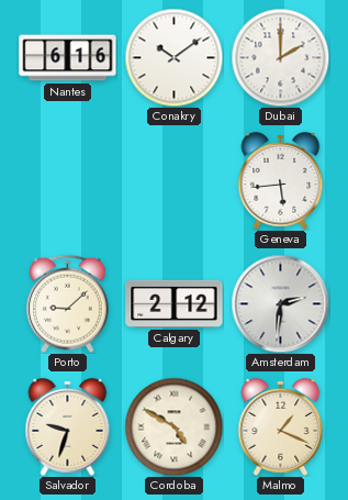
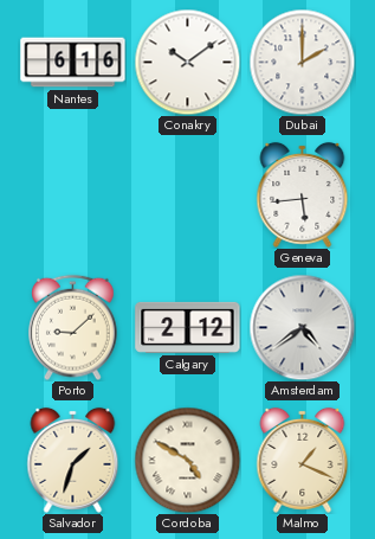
Amsterdam: 2:31 -> 4:39
Salvador: 9:33 -> 1:33
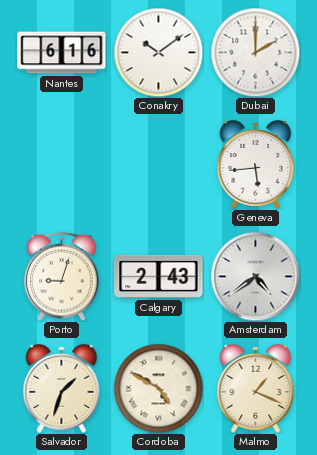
Porto: 9:08 -> 9:03
Calgary: 2:12 -> 2:43
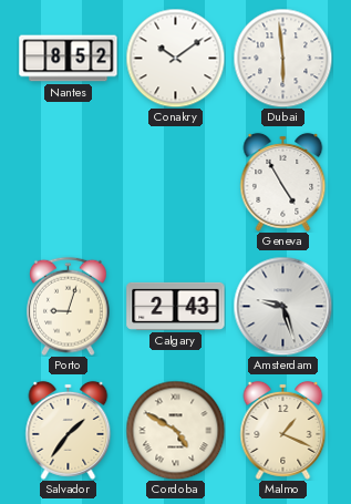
Nantes: 6:16 -> 8:52
Dubai: 2:00 -> 5:59
Geneva: 5:44 -> 4:55
Amsterdam: 4:39 -> 9:27
Salvador: 1:33 -> 1:36
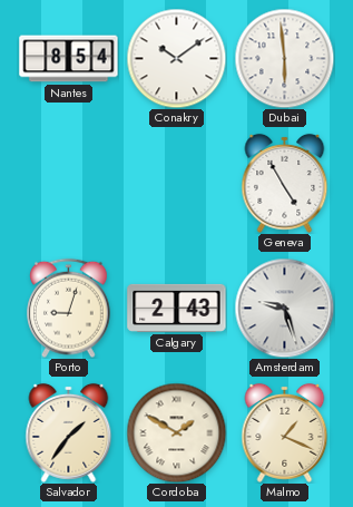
Nantes: 8:52 -> 8:54
Cordoba: 4:50 -> 1:50
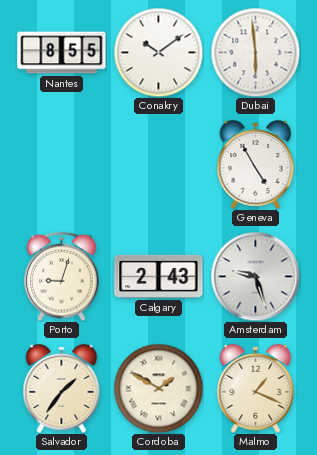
Nantes: 8:54 -> 8:55
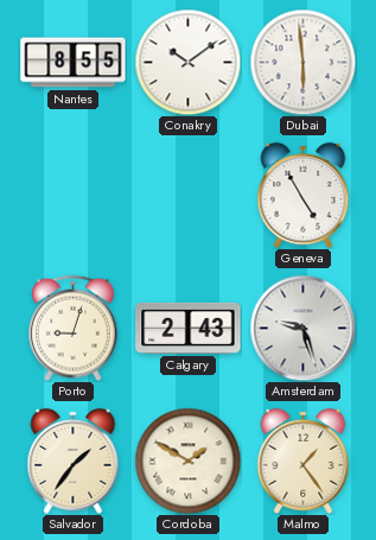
Malmo: 1:19 -> 1:24
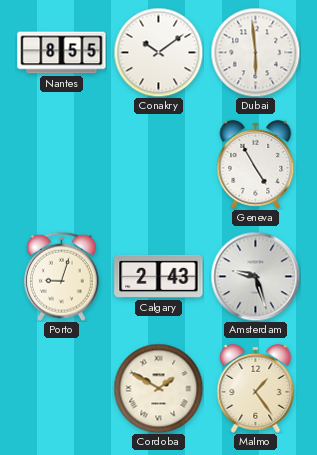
Salvador: 1:36 -> none
